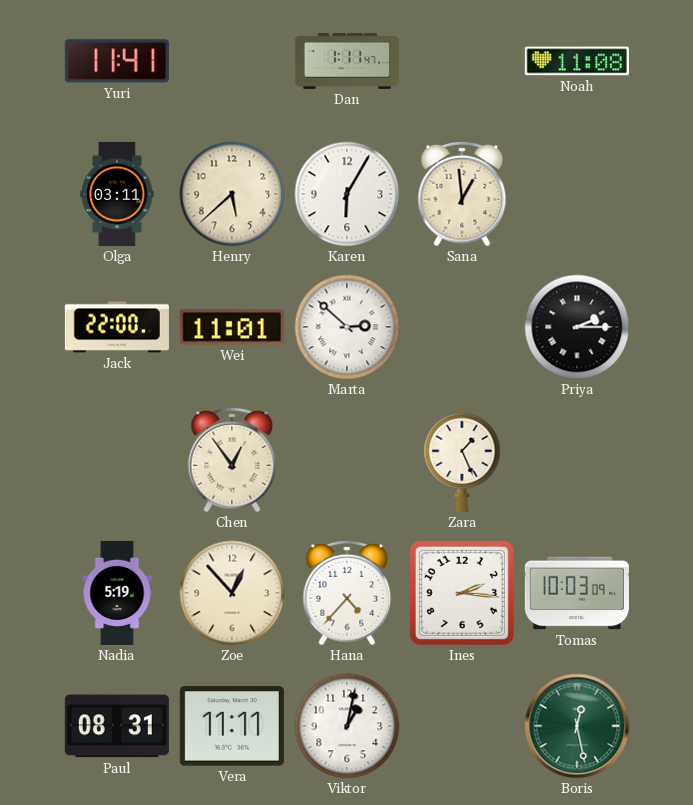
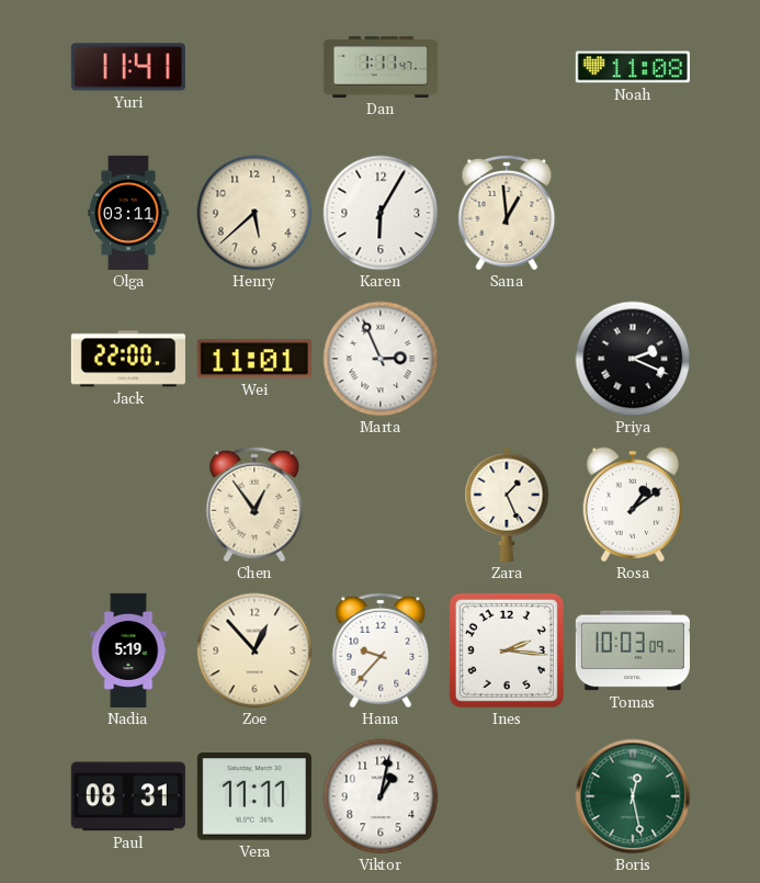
Marta: 2:52 -> 2:56
Priya: 2:15 -> 2:19
Rosa: none -> 1:09
Hana: 4:37 -> 9:37
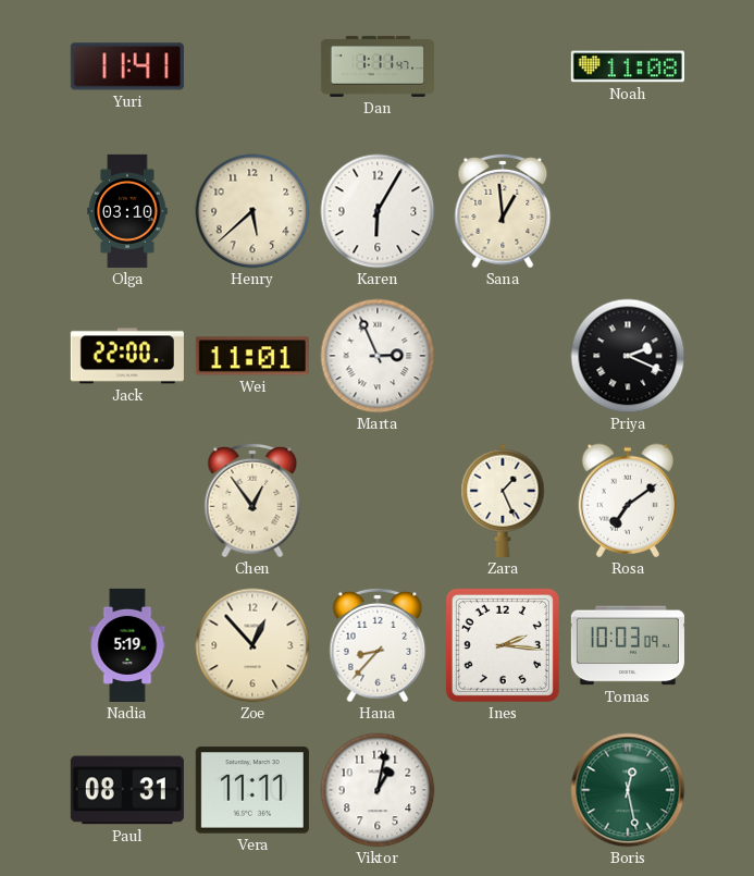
Olga: 03:11 -> 03:10
Rosa: 1:09 -> 7:09
Hana: 9:37 -> 8:37
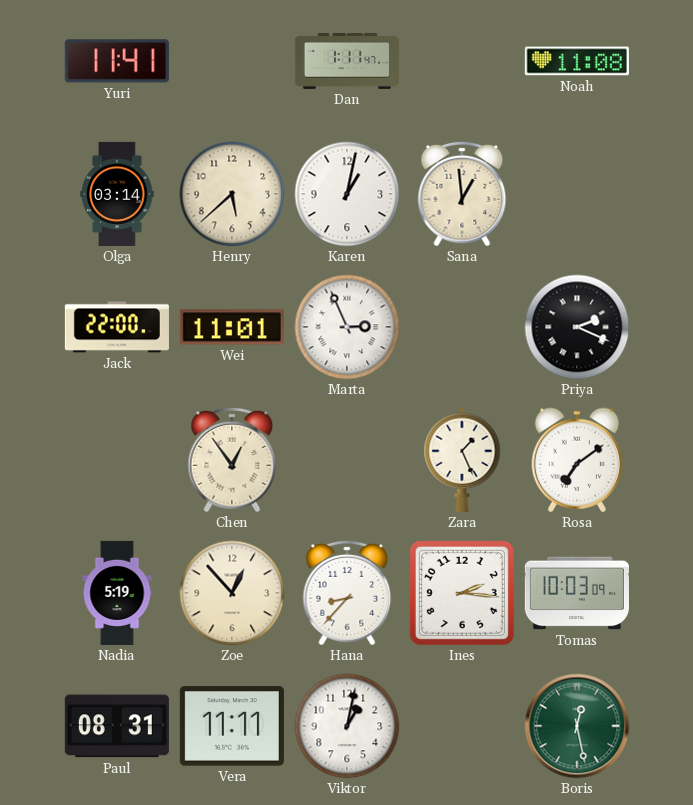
Olga: 03:10 -> 03:14
Karen: 6:05 -> 1:02
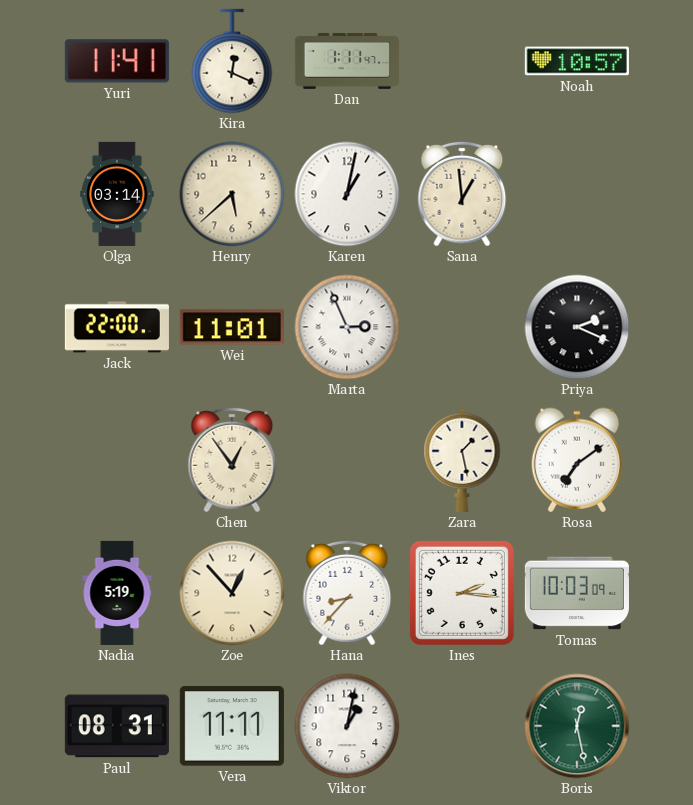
Kira: none -> 12:19
Noah: 11:08 -> 10:57
Zara: 1:26 -> 1:28
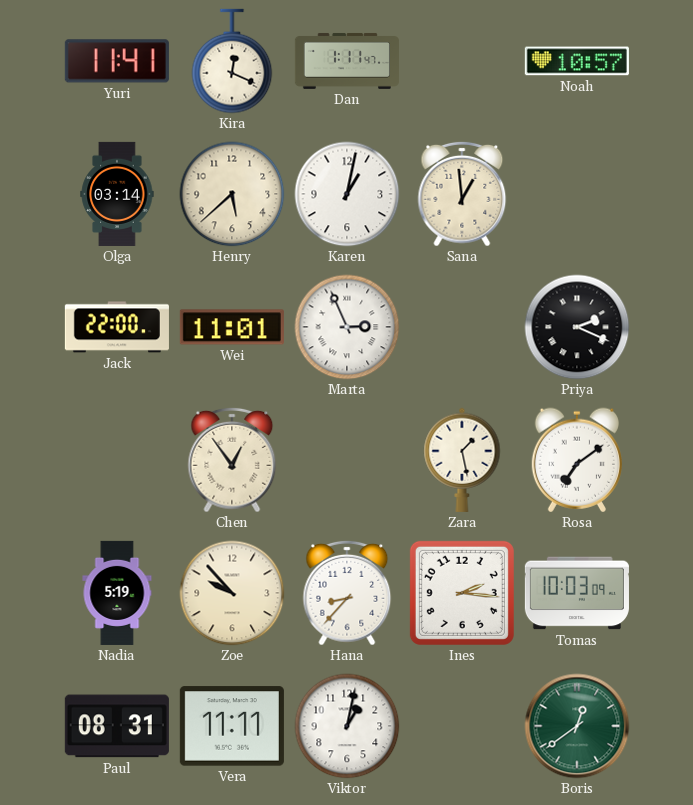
Zoe: 12:53 -> 9:53
Boris: 12:28 -> 12:39
